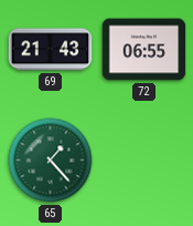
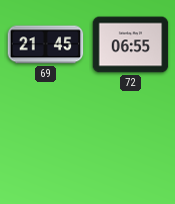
69: 21:43 -> 21:45
65: 1:23 -> none
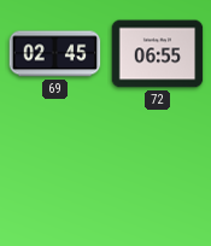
69: 21:45 -> 02:45
